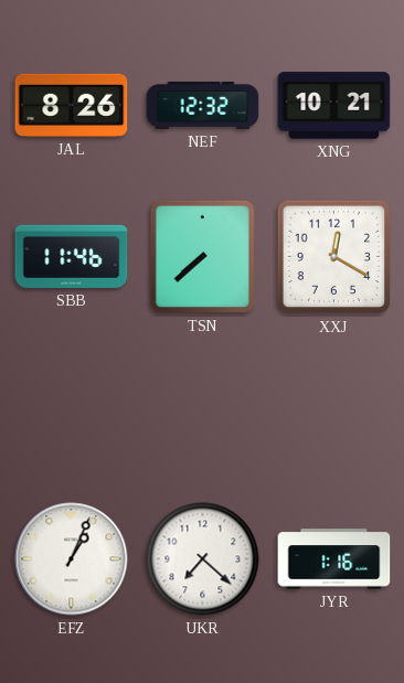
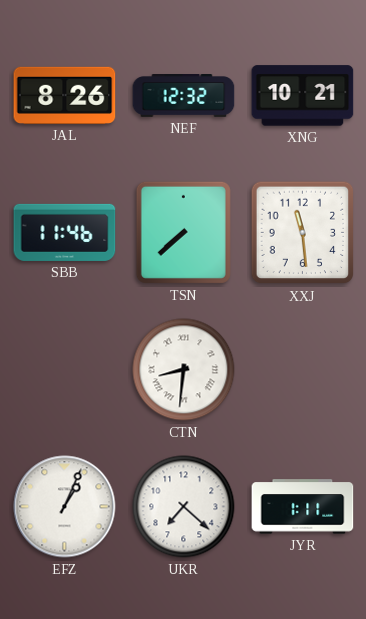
XXJ: 12:20 -> 11:29
CTN: none -> 8:31
JYR: 1:16 -> 1:11
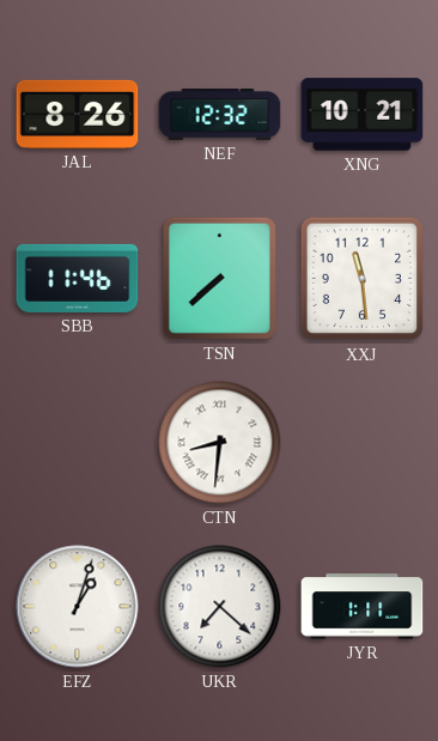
EFZ: 1:04 -> 1:03
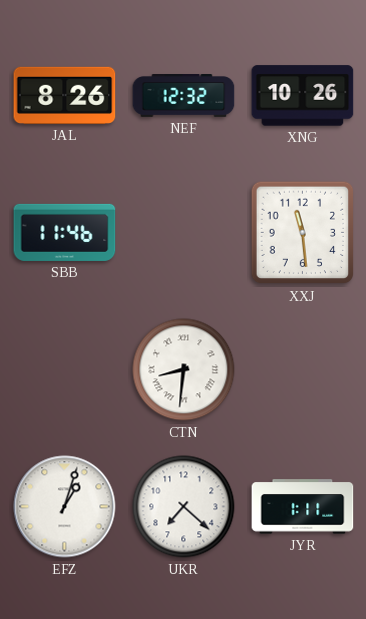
XNG: 10:21 -> 10:26
TSN: 7:38 -> none
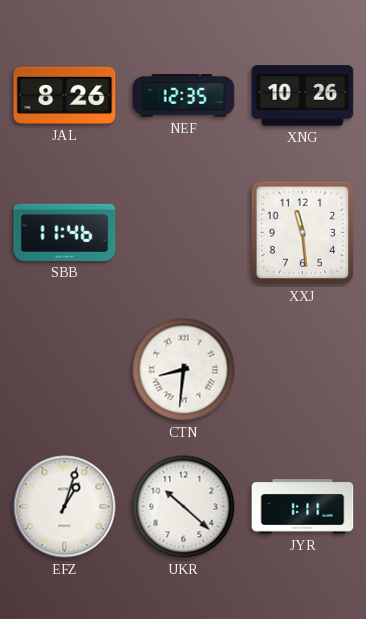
NEF: 12:32 -> 12:35
UKR: 7:22 -> 10:22
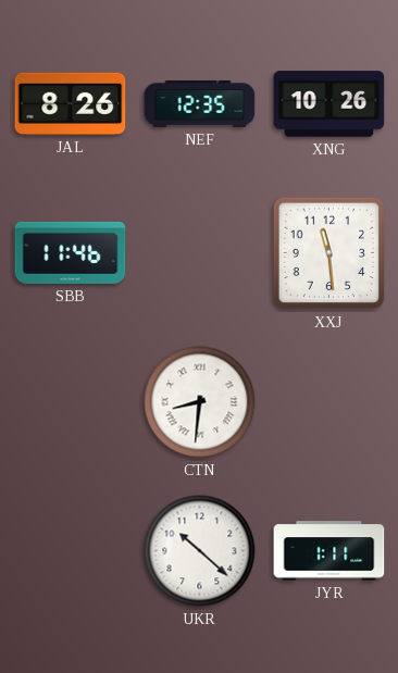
EFZ: 1:03 -> none
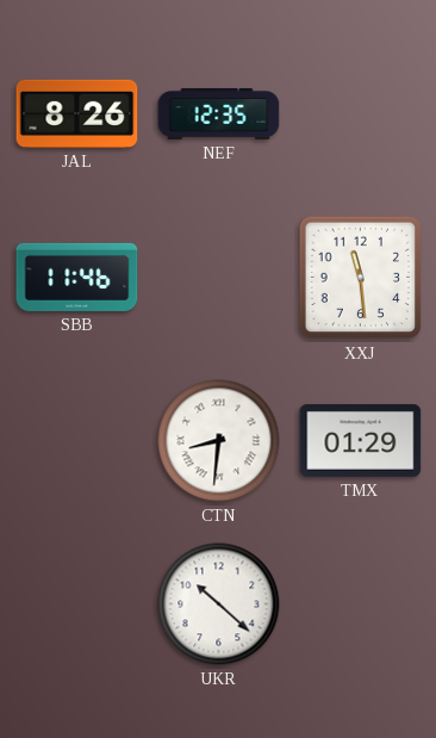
XNG: 10:26 -> none
TMX: none -> 01:29
JYR: 1:11 -> none
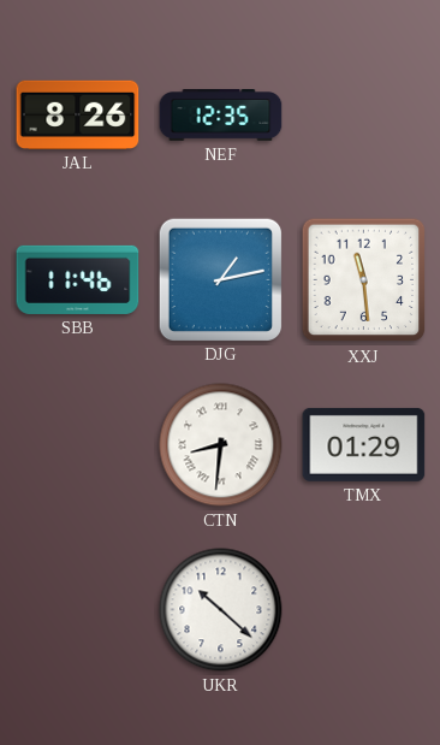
DJG: none -> 1:13
